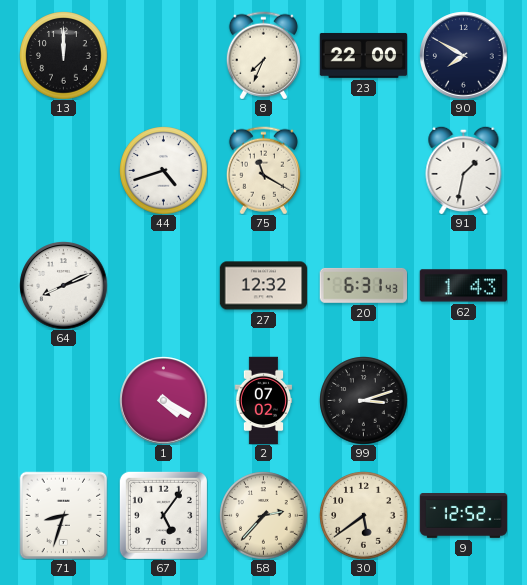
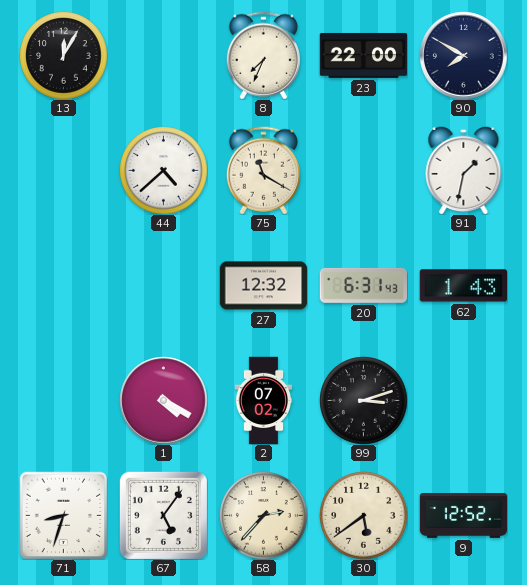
13: 12:00 -> 12:05
44: 4:42 -> 4:38
64: 8:11 -> none
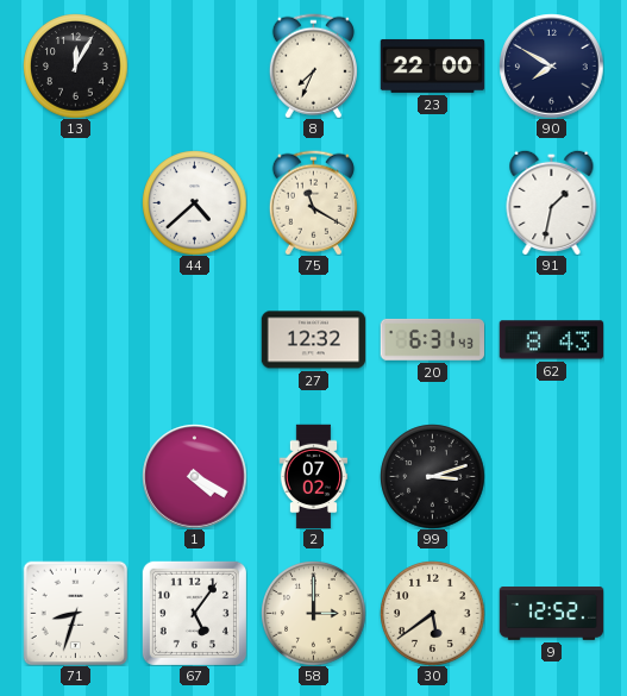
62: 1:43 -> 8:43
58: 2:37 -> 3:00
